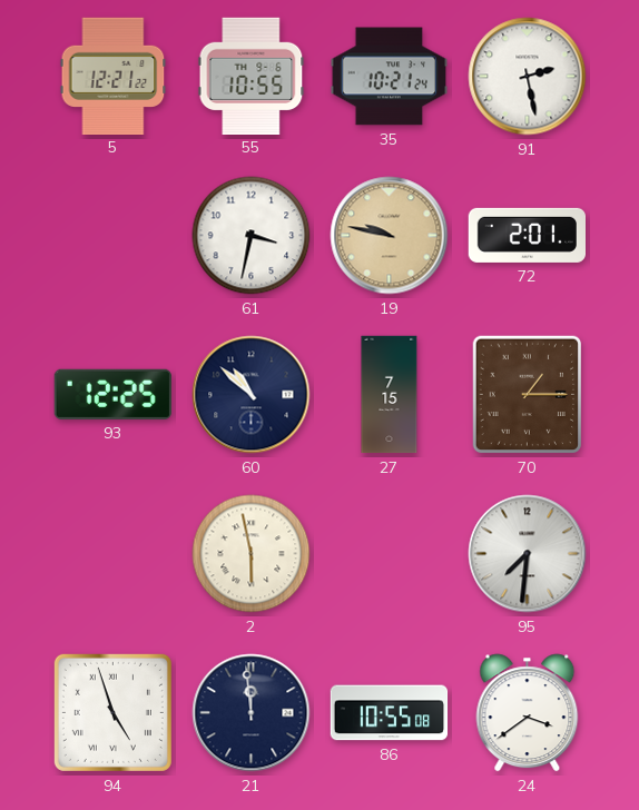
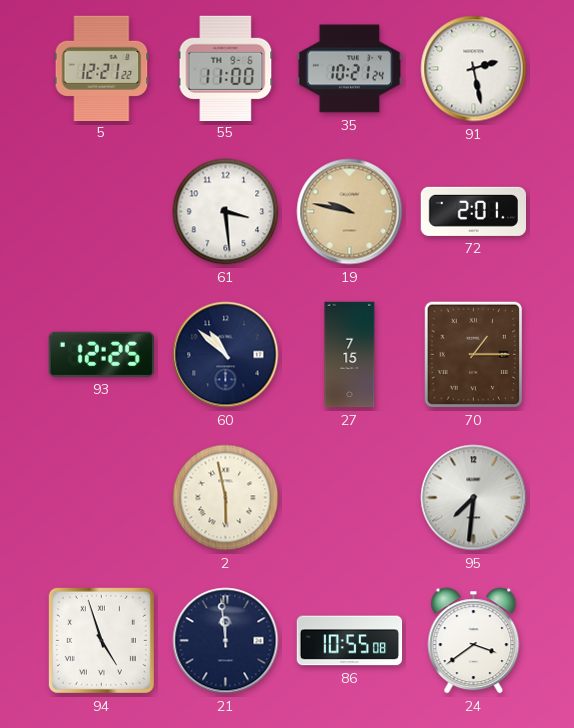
55: 10:55 -> 11:00
61: 3:32 -> 3:29
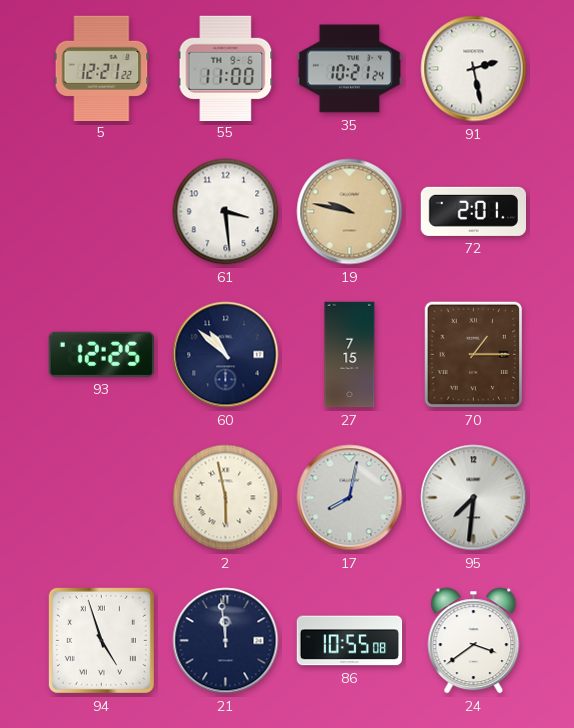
17: none -> 8:02
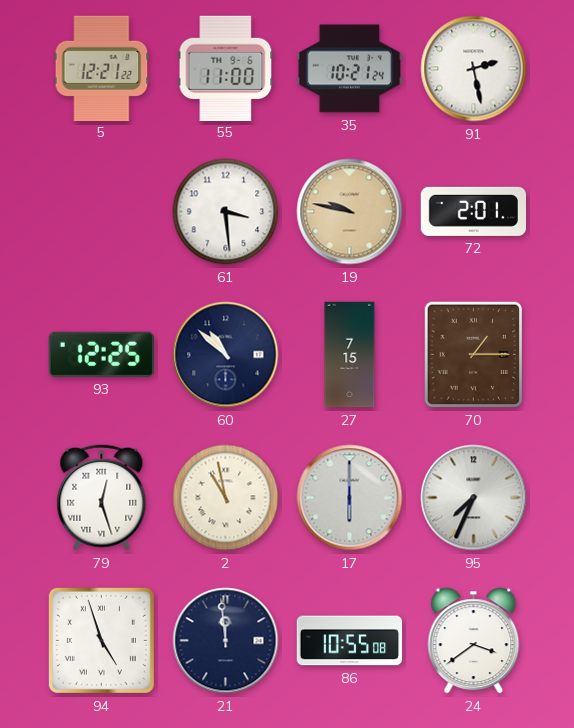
79: none -> 12:27
2: 5:58 -> 10:58
17: 8:02 -> 6:00
95: 7:31 -> 7:34
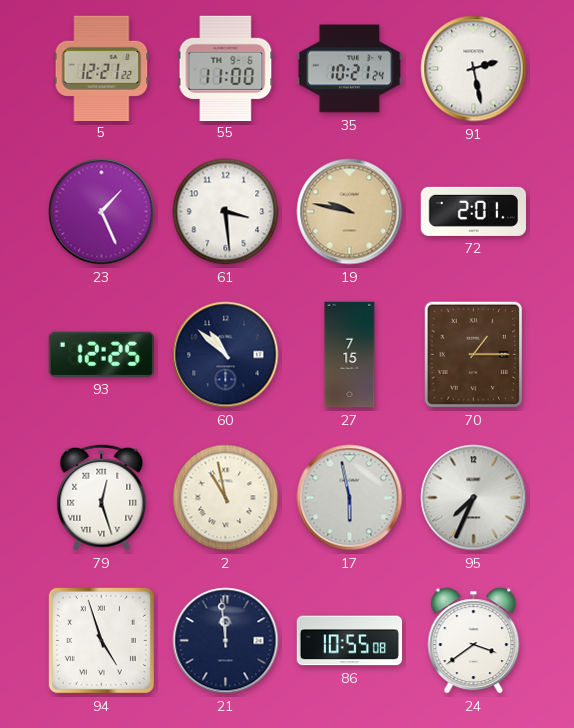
23: none -> 1:26
17: 6:00 -> 5:58
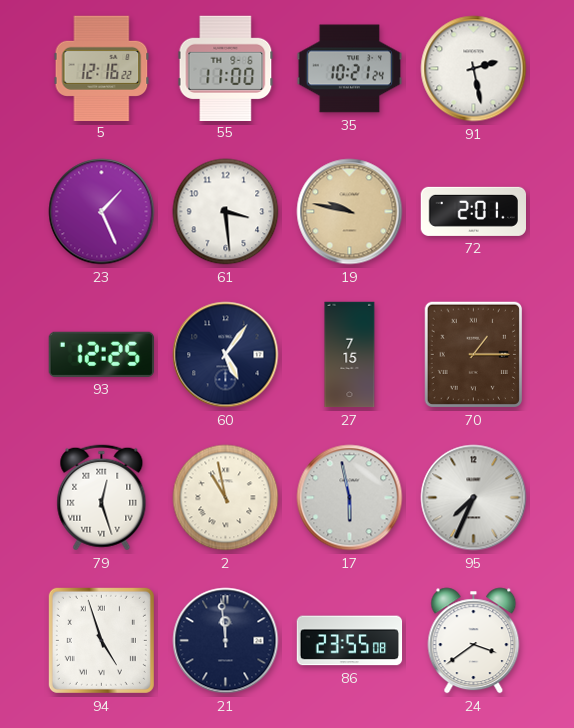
5: 12:21 -> 12:16
60: 10:52 -> 5:06
86: 10:55 -> 23:55
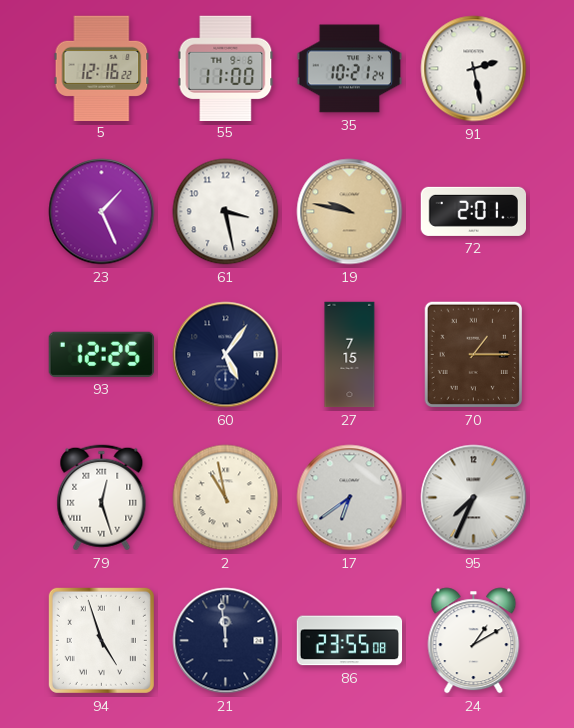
61: 3:29 -> 3:28
17: 5:58 -> 6:39
24: 3:39 -> 1:10
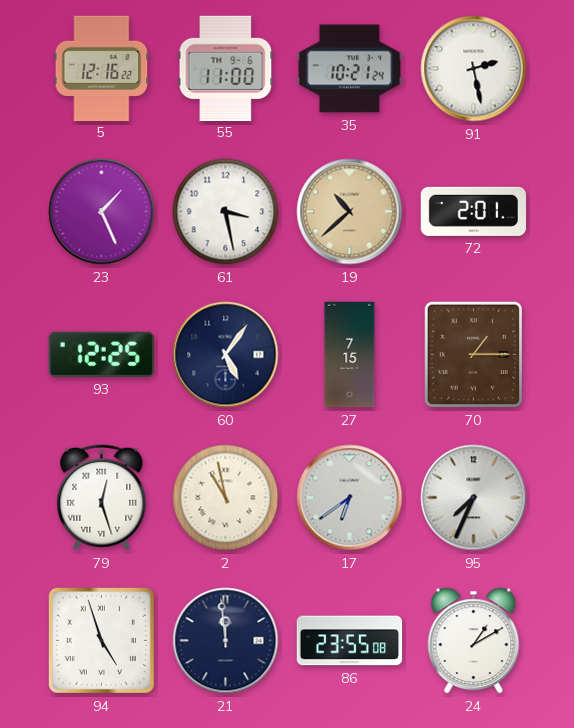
19: 9:47 -> 10:38
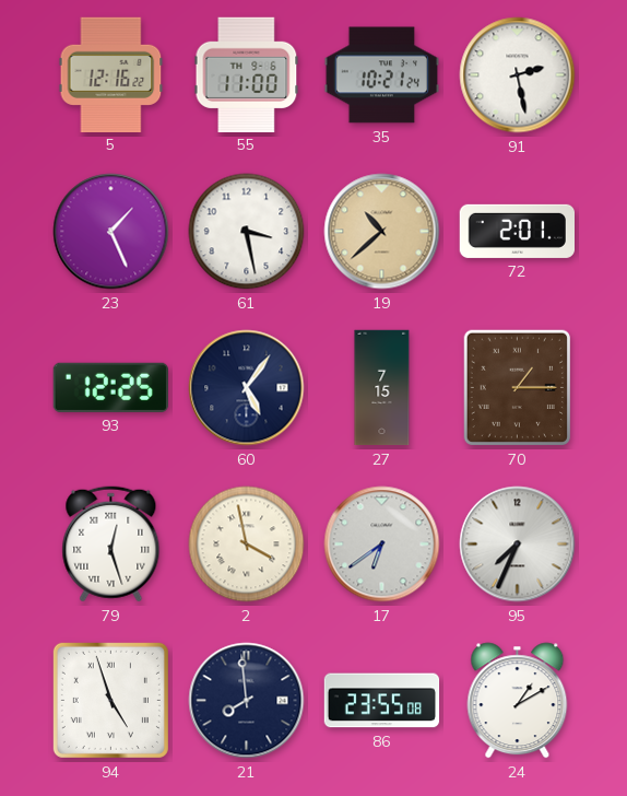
2: 10:58 -> 3:58
21: 11:59 -> 7:59
